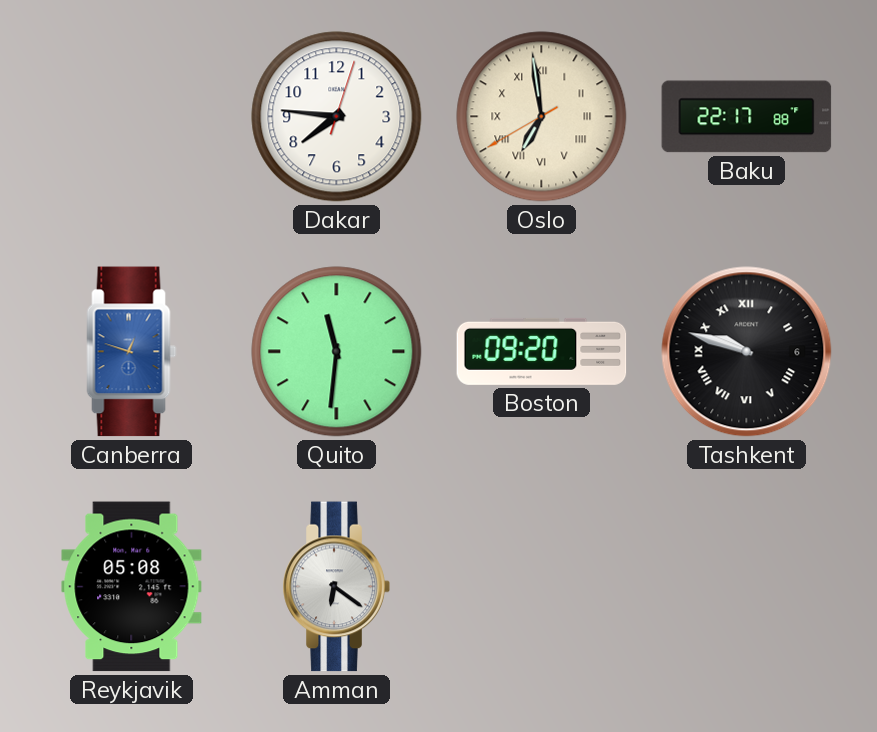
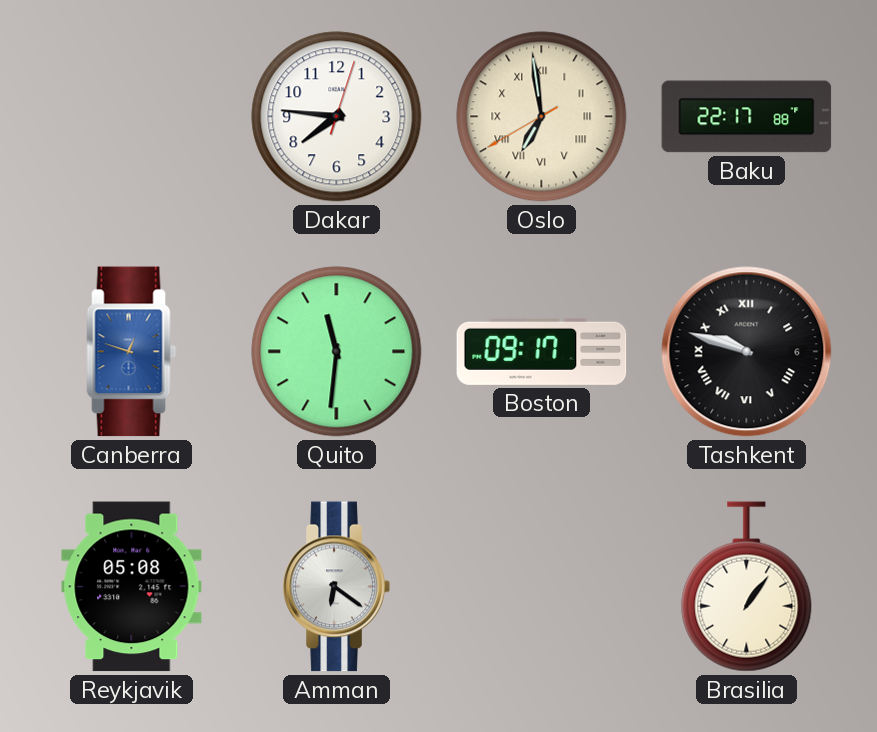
Boston: 09:20 -> 09:17
Brasilia: none -> 1:06
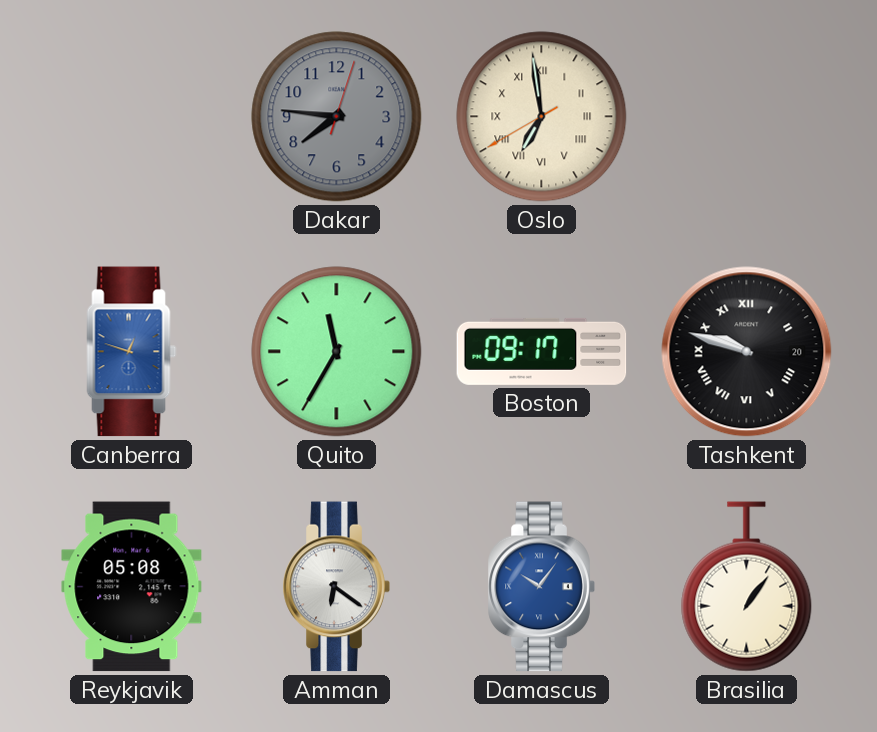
Dakar dial: white -> grey
Baku: 22:17 -> none
Quito: 11:31 -> 11:35
Tashkent date: 6 -> 20
Damascus: none -> 10:06
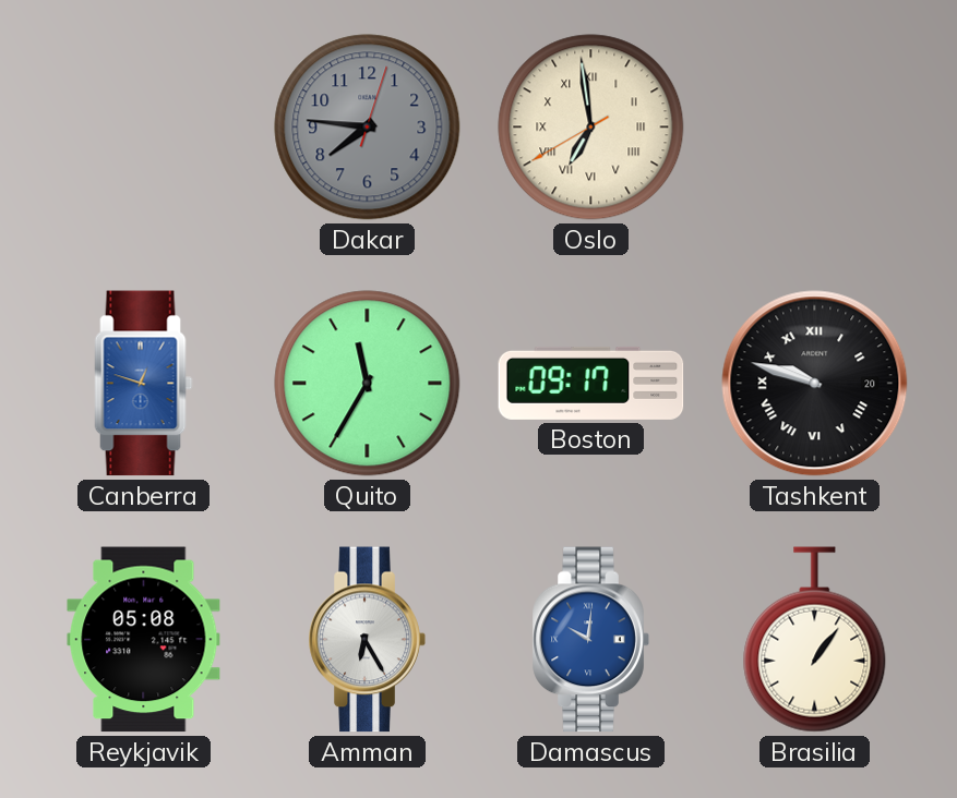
Amman: 6:21 -> 6:25
Damascus: 10:06 -> 10:01
